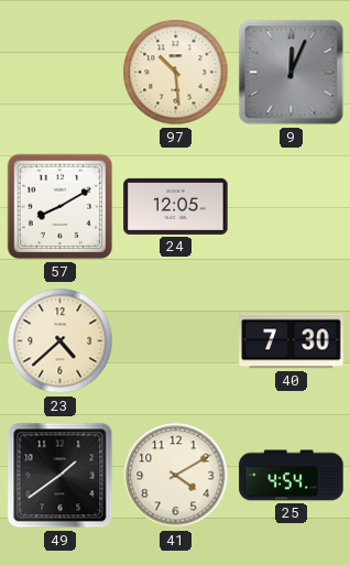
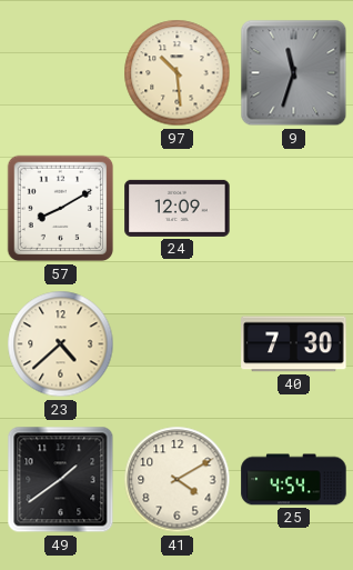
9: 12:04 -> 11:33
24: 12:05 -> 12:09
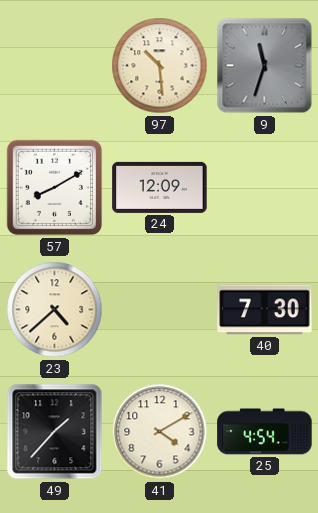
49: 1:39 -> 1:37
